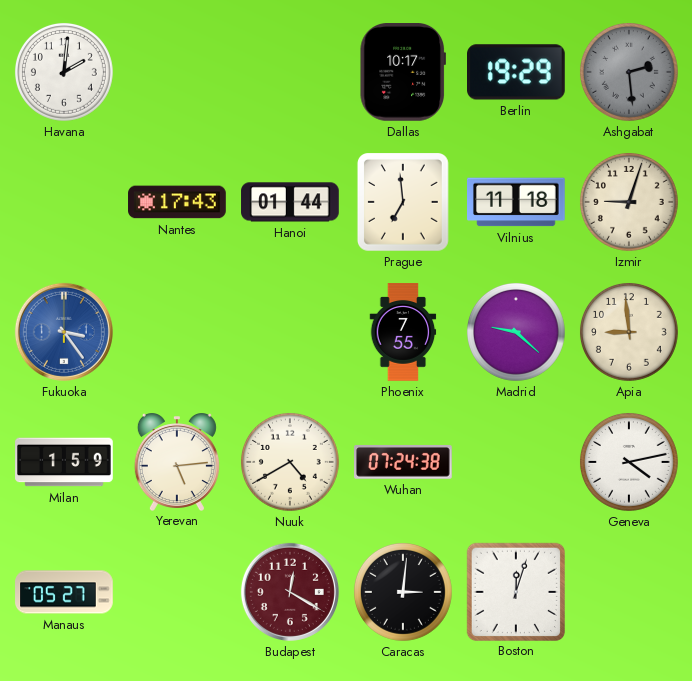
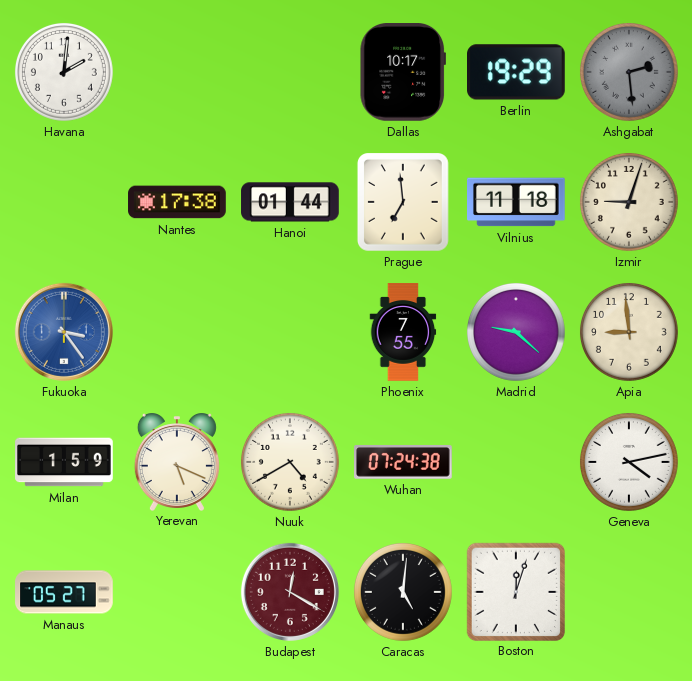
Nantes: 17:43 -> 17:38
Yerevan: 5:14 -> 5:19
Caracas: 3:01 -> 5:01
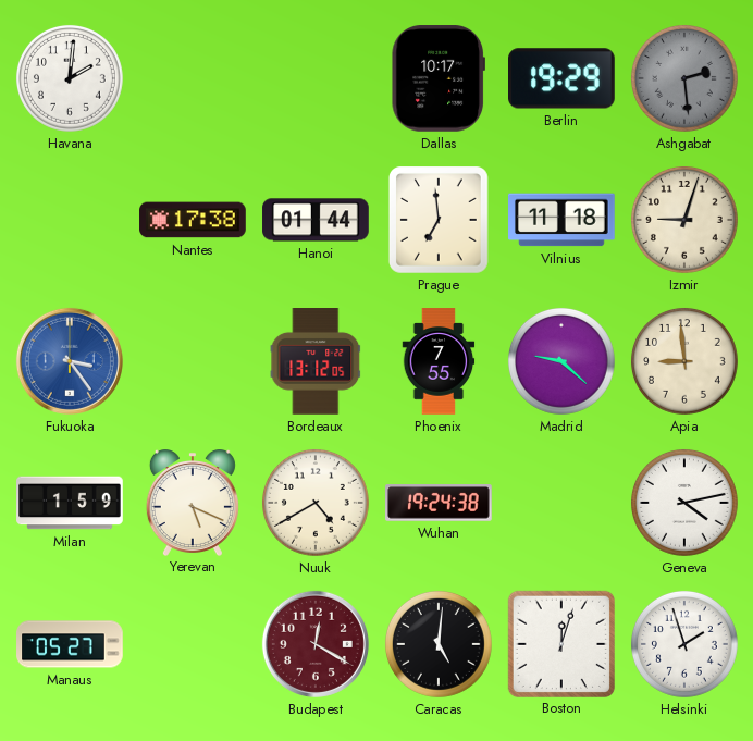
Bordeaux: none -> 13:12
Wuhan: 07:24 -> 19:24
Helsinki: none -> 1:57
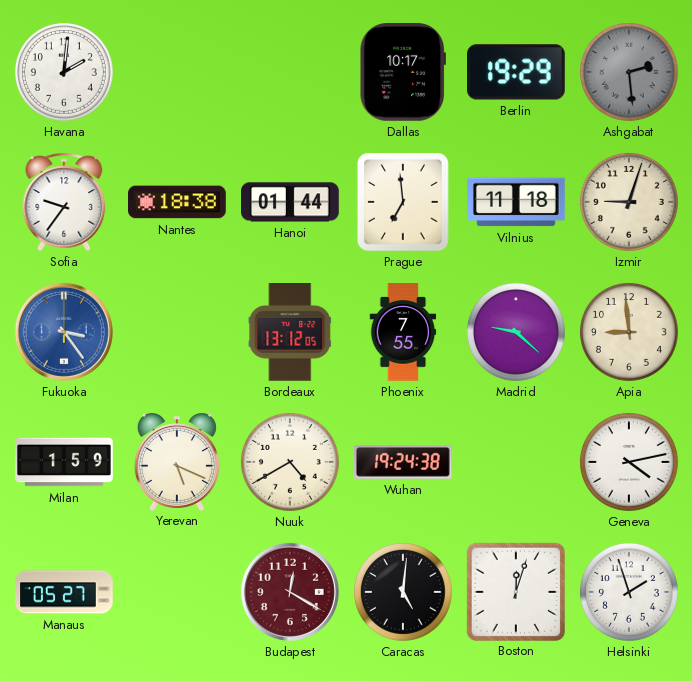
Sofia: none -> 9:36
Nantes: 17:38 -> 18:38
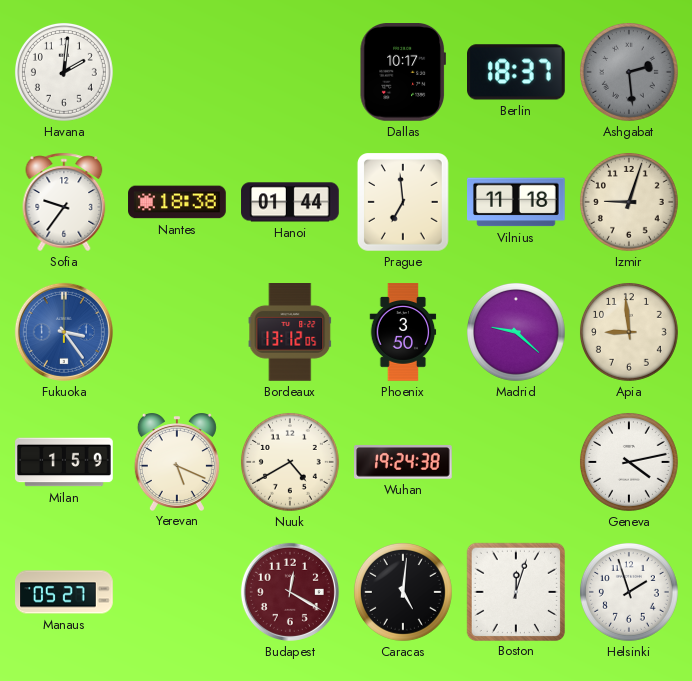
Berlin: 19:29 -> 18:37
Phoenix: 7:55 -> 3:50
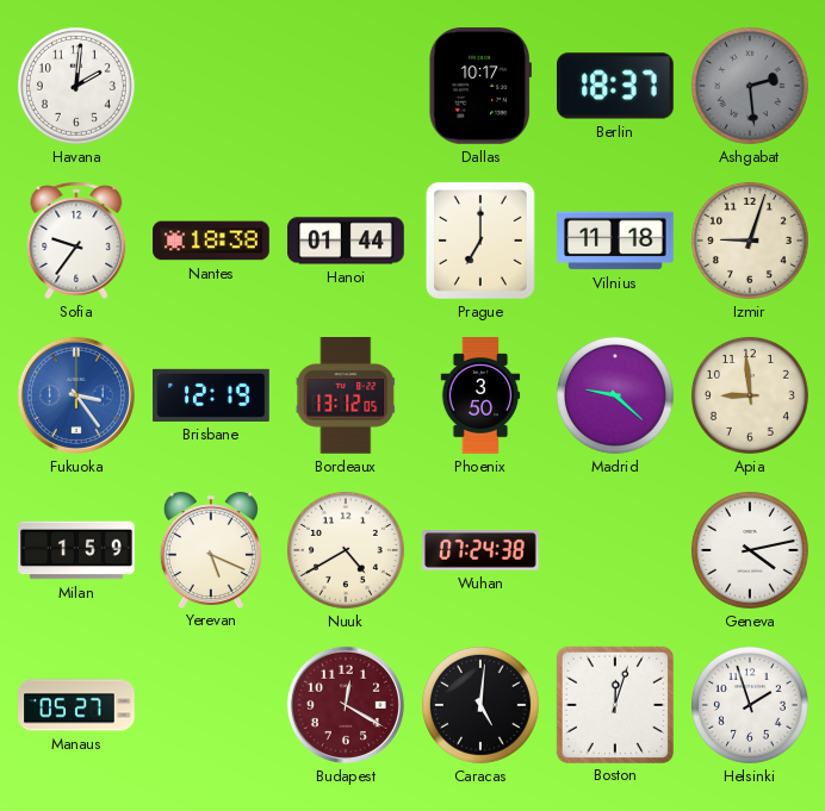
Prague: 6:59 -> 7:00
Brisbane: none -> 12:19
Wuhan: 19:24 -> 07:24
